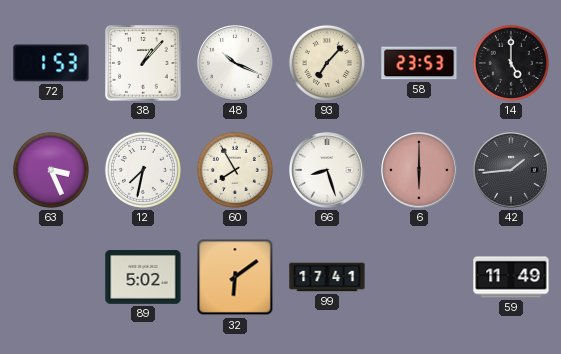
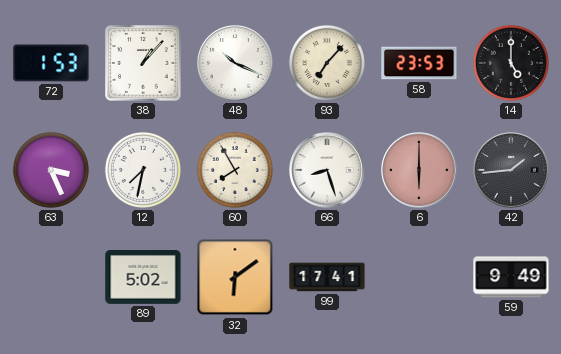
59: 11:49 -> 9:49
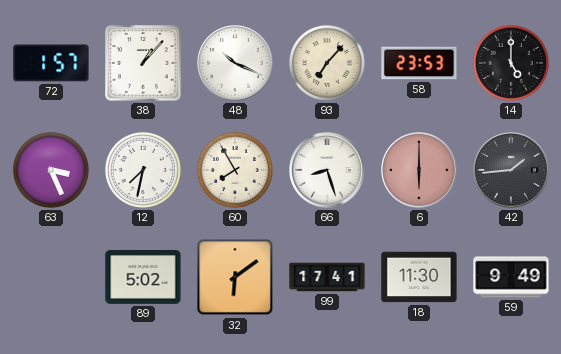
72: 1:53 -> 1:57
18: none -> 11:30
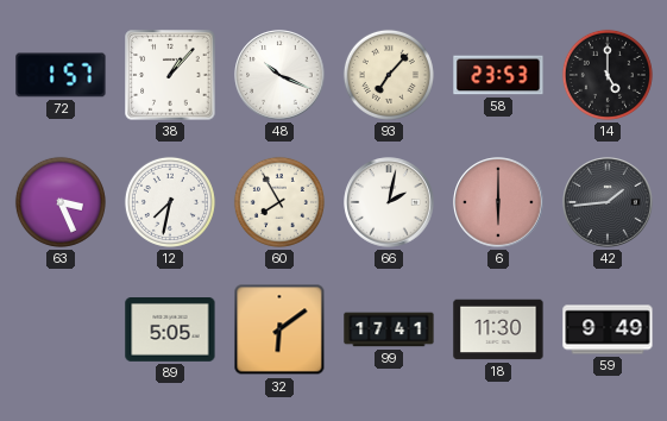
66: 8:27 -> 2:02
89: 5:02 -> 5:05
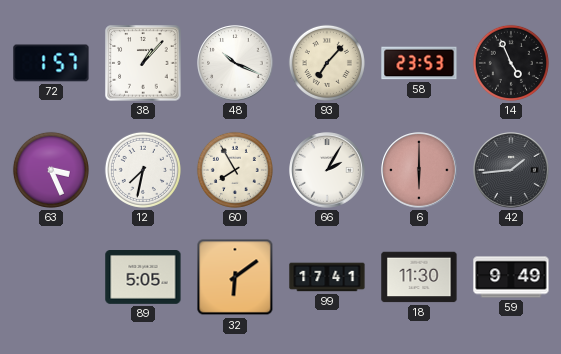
14: 5:00 -> 4:56
66: 2:02 -> 2:05
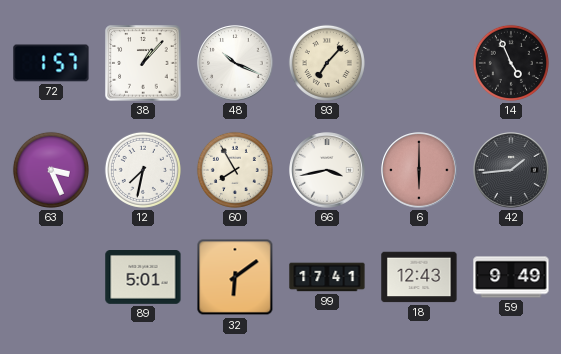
58: 23:53 -> none
66: 2:05 -> 3:43
89: 5:05 -> 5:01
18: 11:30 -> 12:43
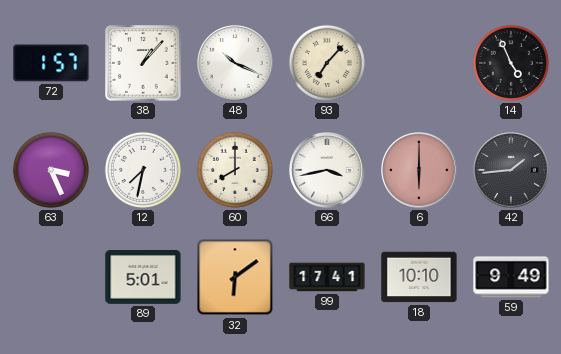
60: 7:55 -> 8:00
18: 12:43 -> 10:10
